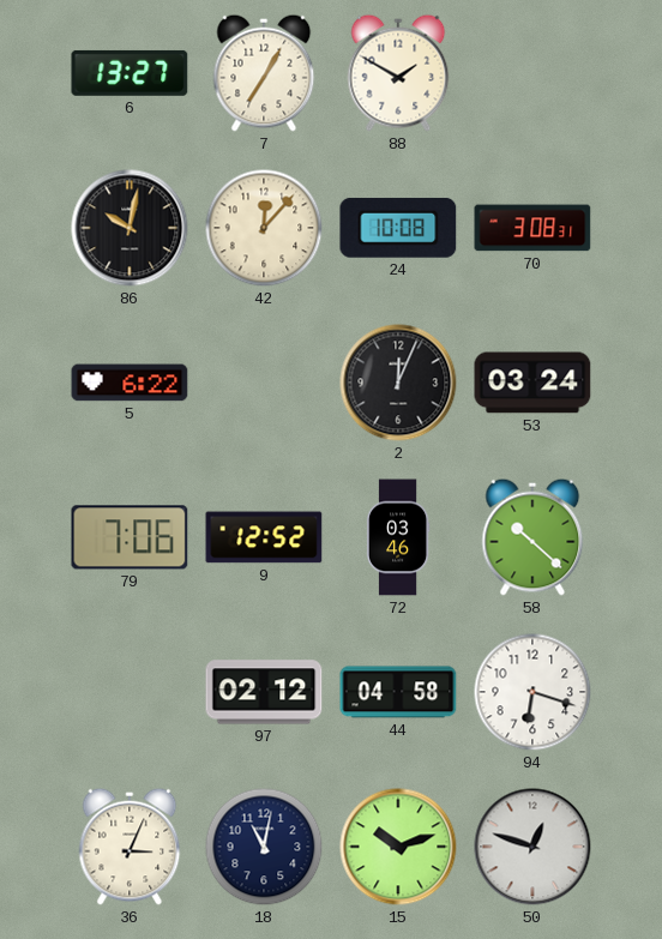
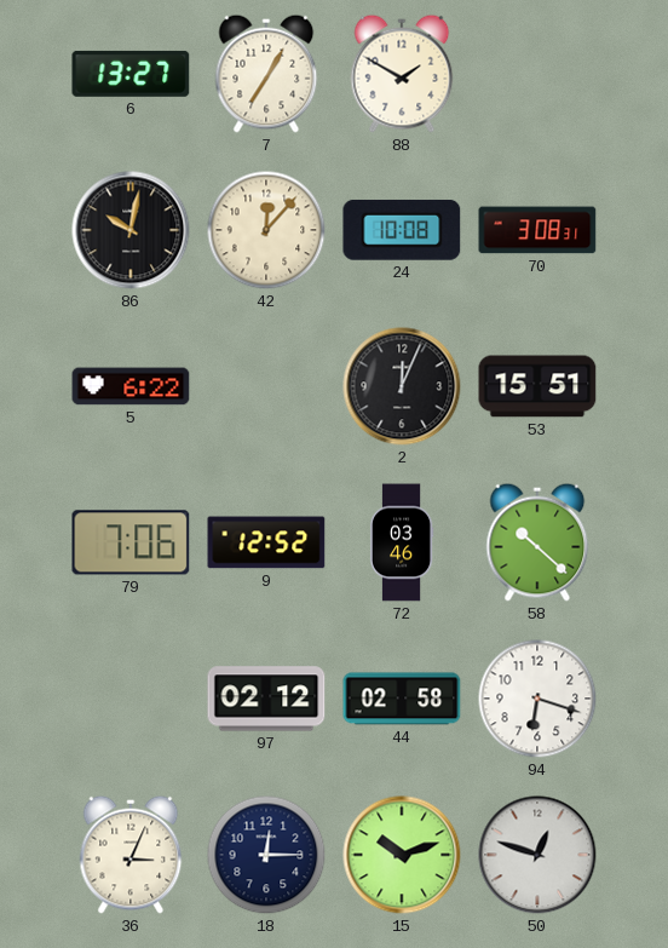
53: 03:24 -> 15:51
44: 04:58 -> 02:58
18: 11:02 -> 12:15
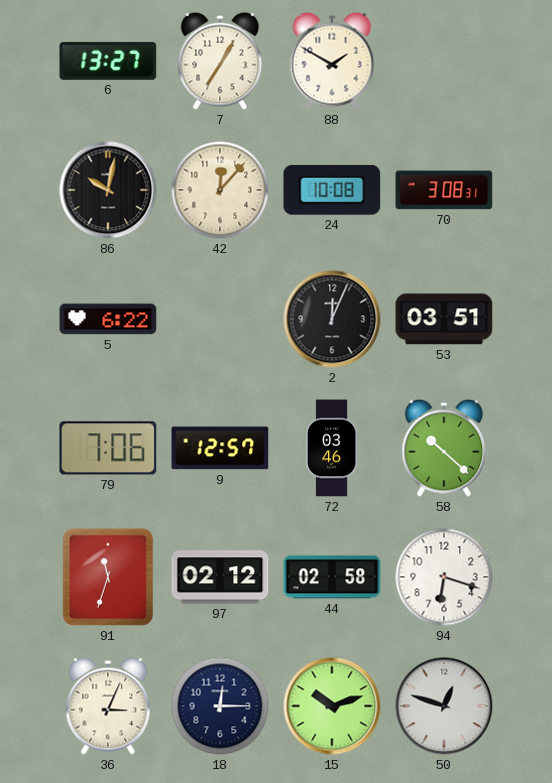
53: 15:51 -> 03:51
9: 12:52 -> 12:57
91: none -> 11:33
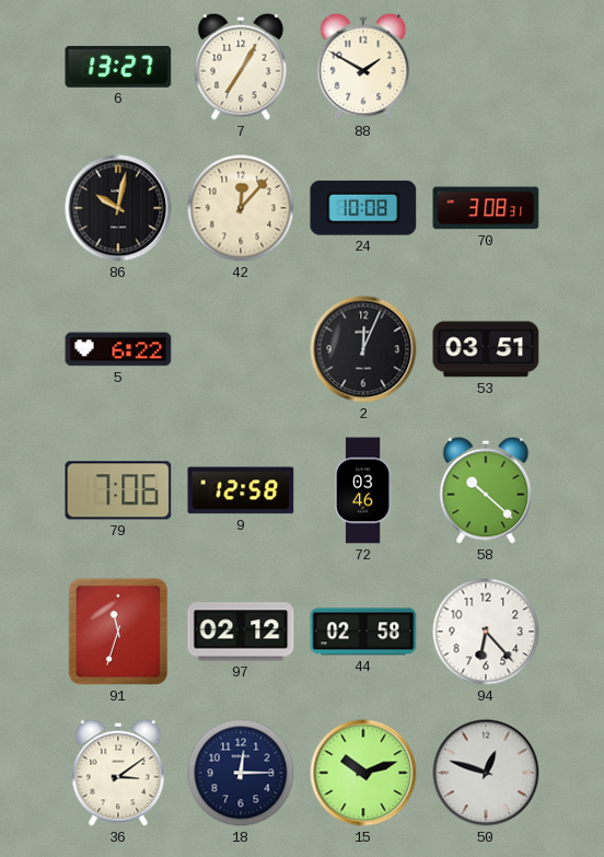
9: 12:57 -> 12:58
94: 6:18 -> 6:23
36: 3:04 -> 3:09
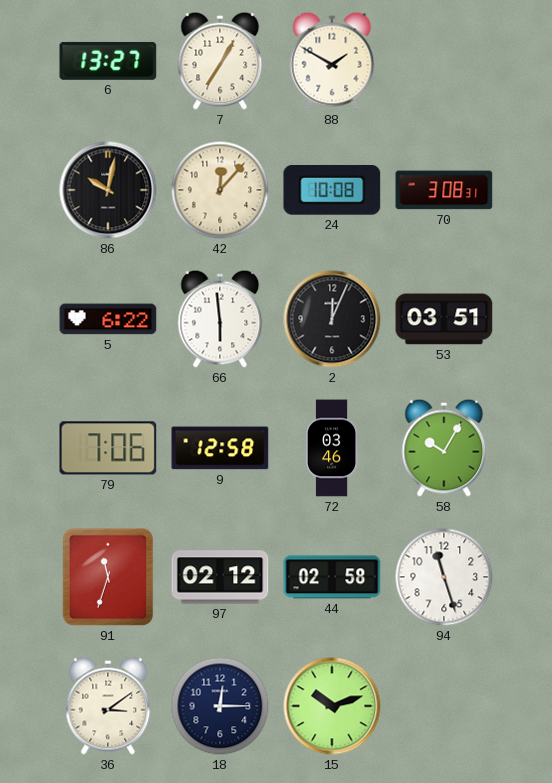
66: none -> 5:59
58: 10:22 -> 10:05
94: 6:23 -> 11:27
50: 12:48 -> none
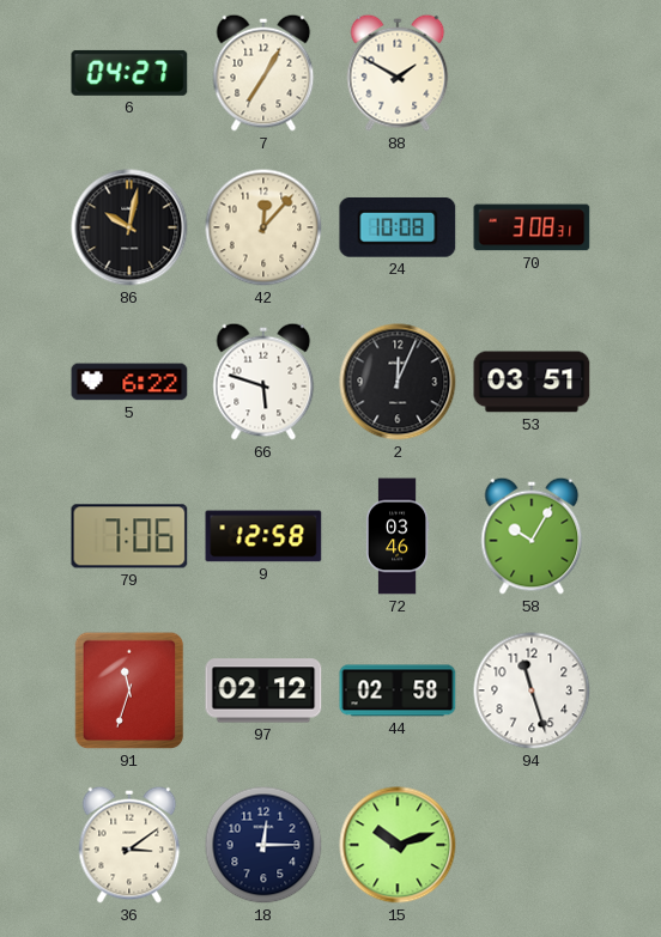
6: 13:27 -> 04:27
66: 5:59 -> 5:48
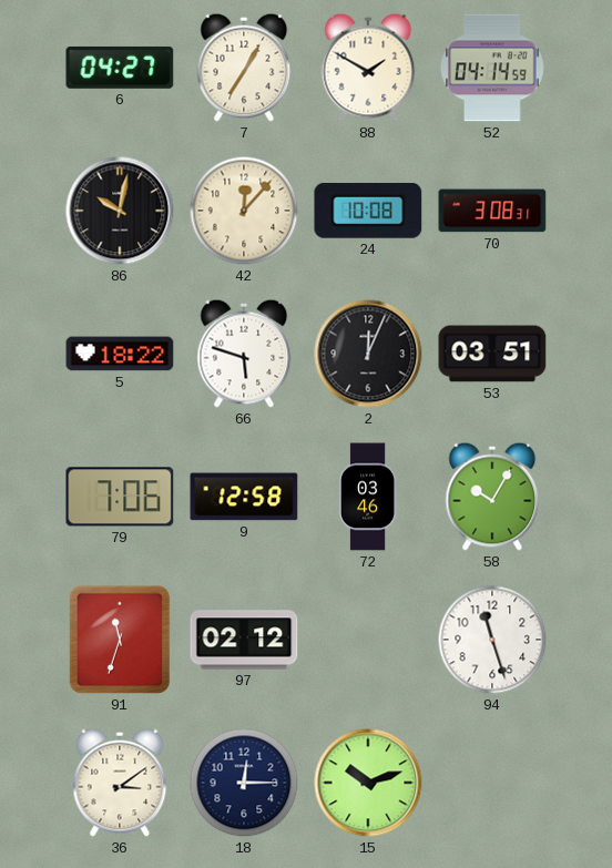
52: none -> 04:14
5: 6:22 -> 18:22
44: 02:58 -> none
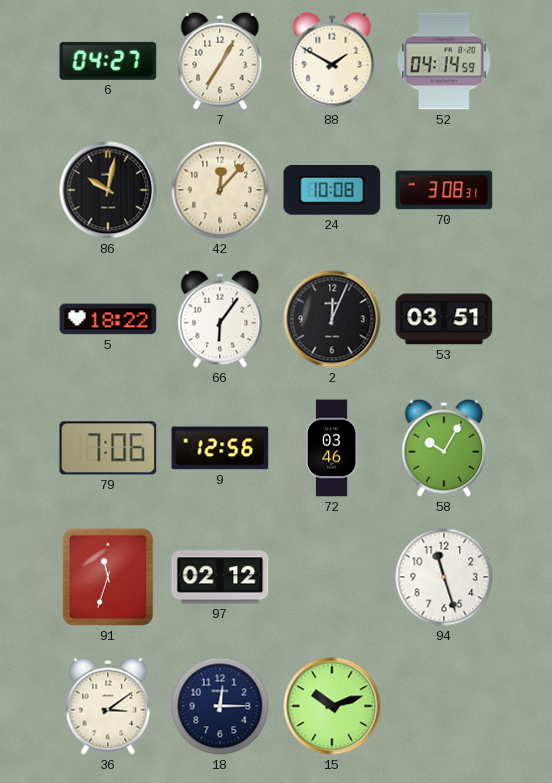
66: 5:48 -> 6:06
9: 12:58 -> 12:56
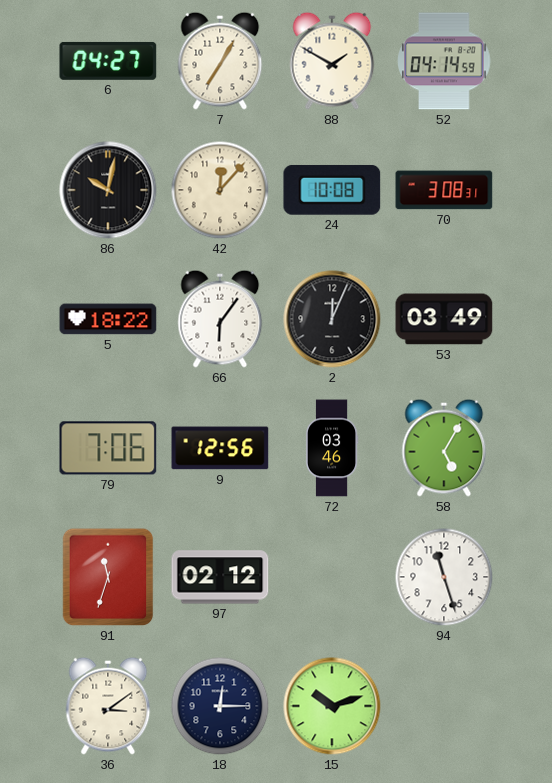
53: 03:51 -> 03:49
58: 10:05 -> 5:05
